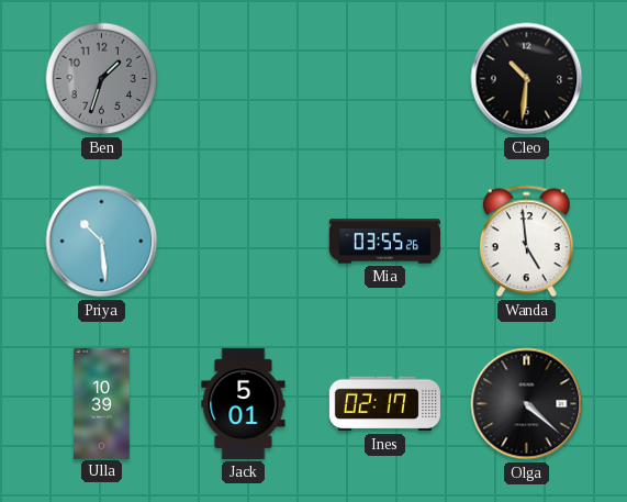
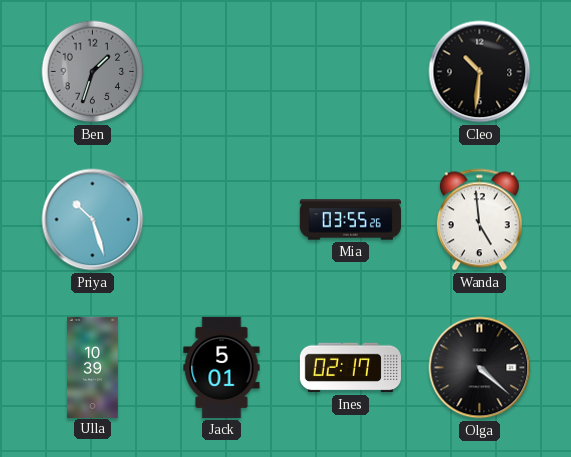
Priya: 10:29 -> 10:27
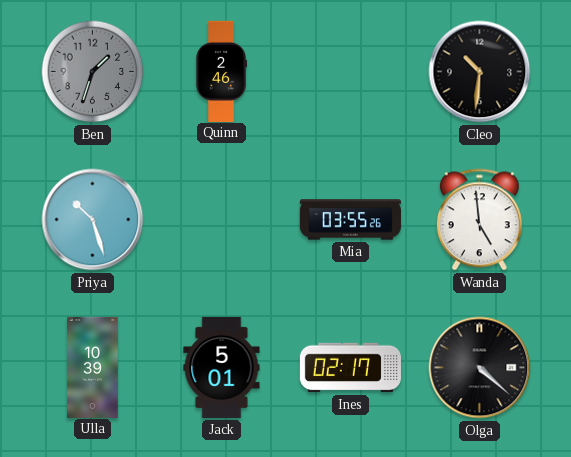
Quinn: none -> 2:46
